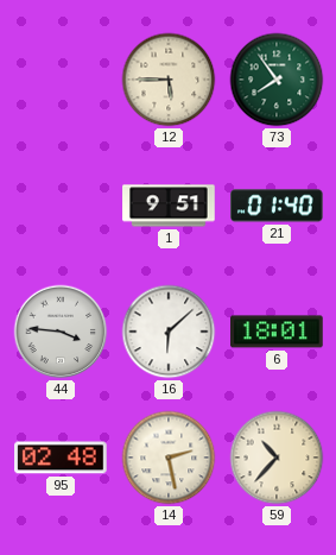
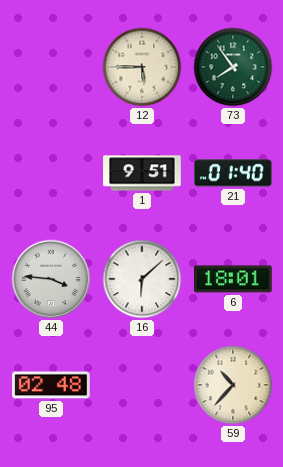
14: 2:28 -> none
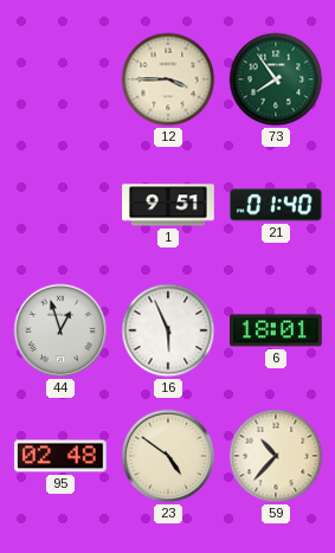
12: 5:45 -> 3:45
44: 3:46 -> 12:57
16: 6:08 -> 5:56
23: none -> 4:51
